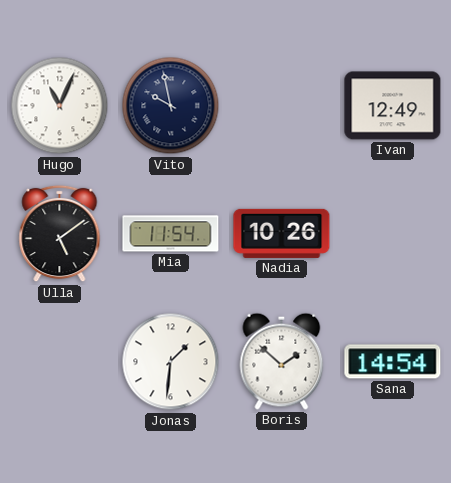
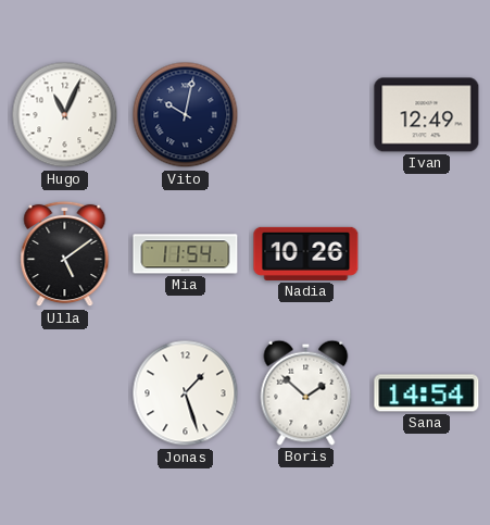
Vito: 9:58 -> 10:02
Jonas: 1:31 -> 1:27
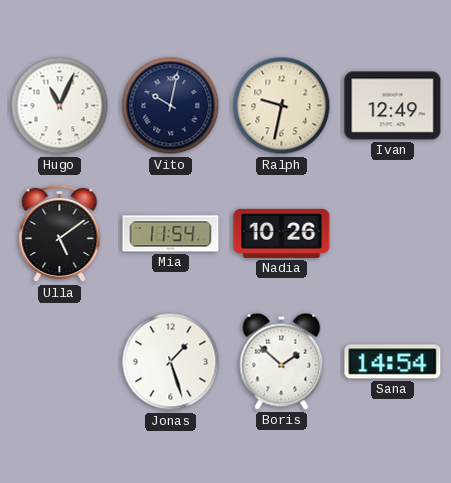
Ralph: none -> 9:32
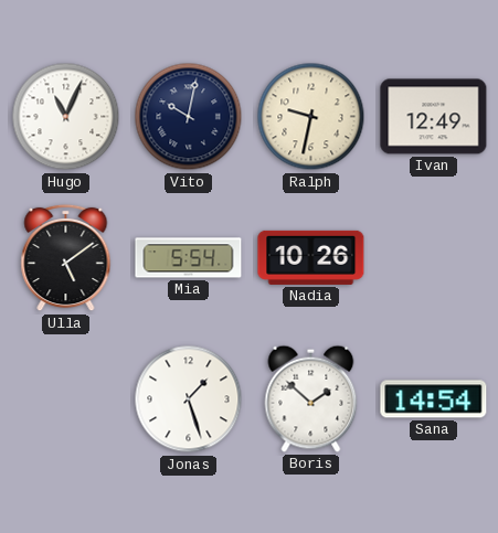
Mia: 11:54 -> 5:54
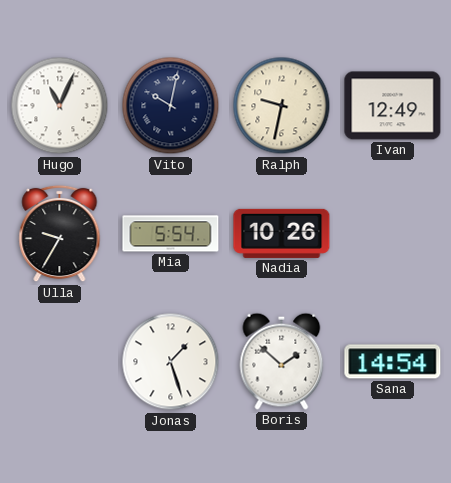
Ulla: 5:09 -> 9:35
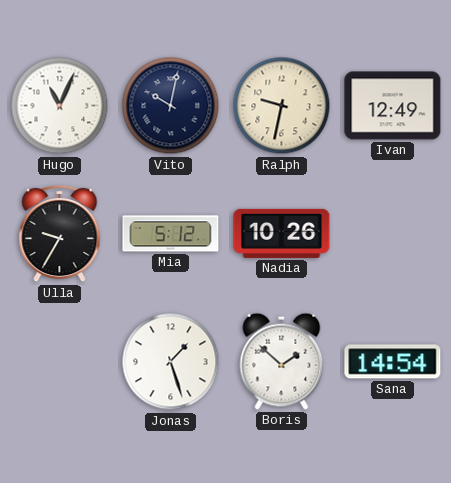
Mia: 5:54 -> 5:12
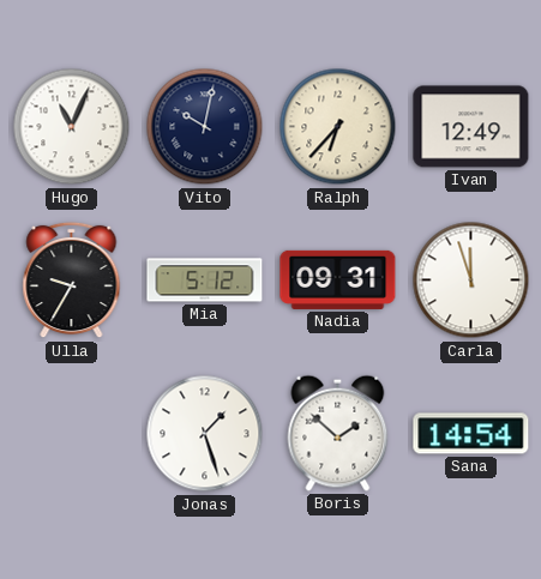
Ralph: 9:32 -> 6:37
Nadia: 10:26 -> 09:31
Carla: none -> 11:57
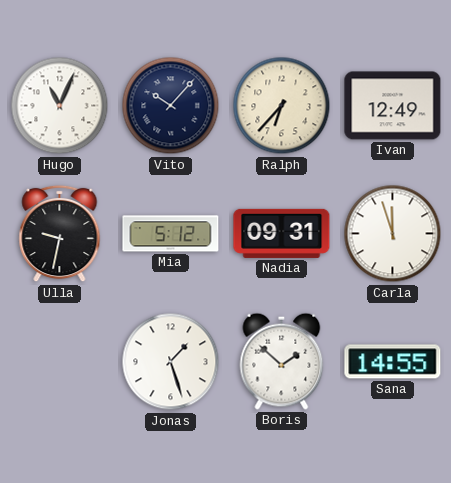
Vito: 10:02 -> 10:07
Ulla: 9:35 -> 9:32
Sana: 14:54 -> 14:55
